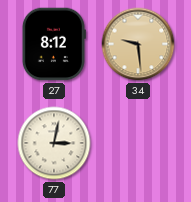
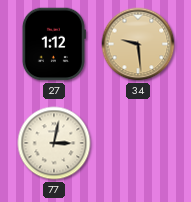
27: 8:12 -> 1:12
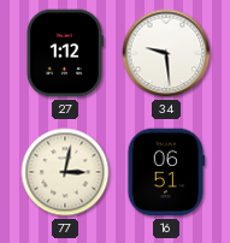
34 dial: champagne -> white
16: none -> 06:51
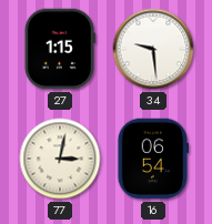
27: 1:12 -> 1:15
16: 06:51 -> 06:54
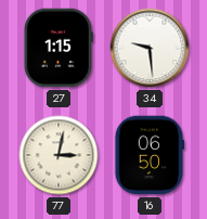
16: 06:54 -> 06:50
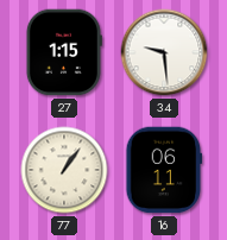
77: 3:02 -> 1:06
16: 06:50 -> 06:11
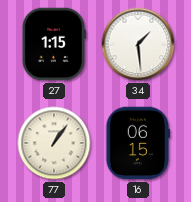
34: 9:29 -> 1:29
16: 06:11 -> 06:15
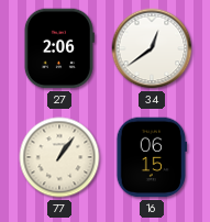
27: 1:15 -> 2:06
34: 1:29 -> 12:39
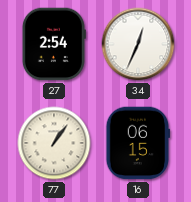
27: 2:06 -> 2:54
34: 12:39 -> 12:34
